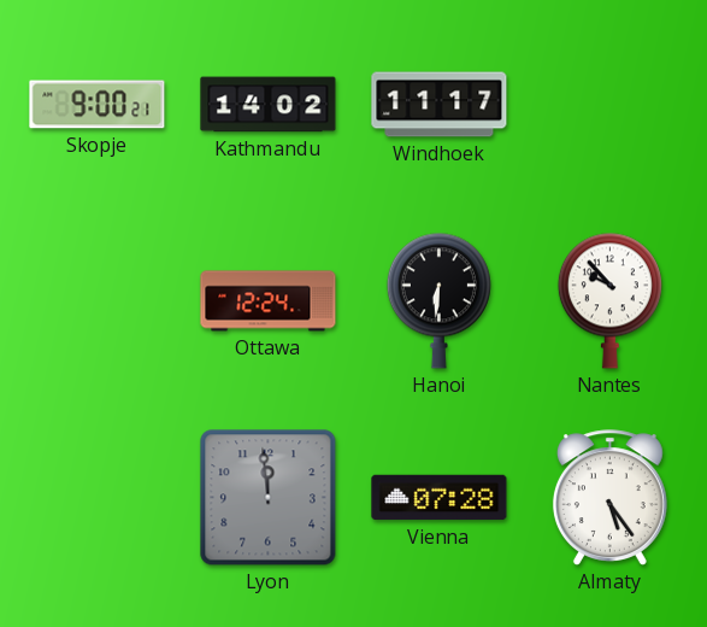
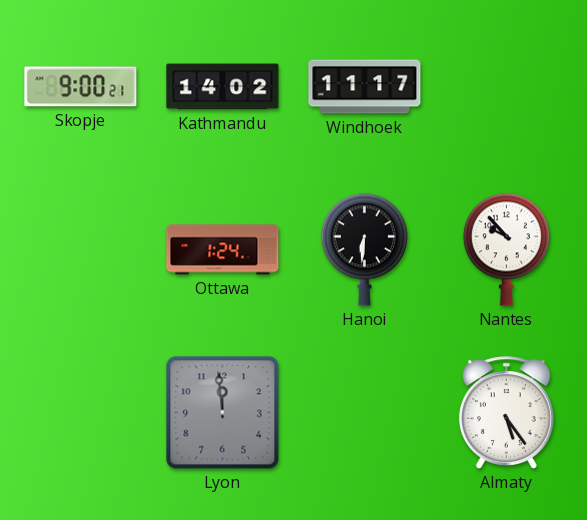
Ottawa: 12:24 -> 1:24
Vienna: 07:28 -> none
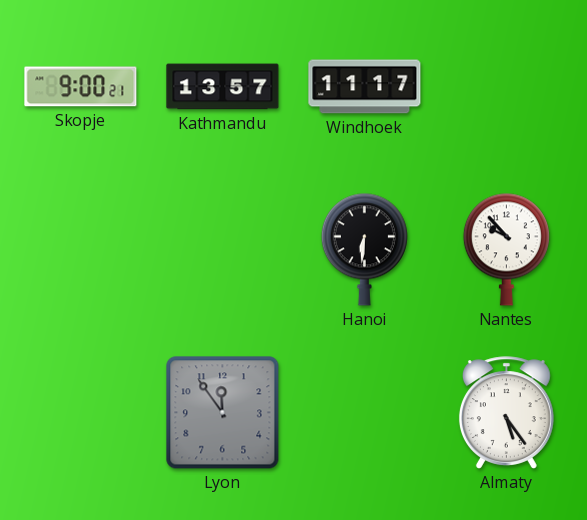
Kathmandu: 14:02 -> 13:57
Ottawa: 1:24 -> none
Lyon: 11:59 -> 11:54
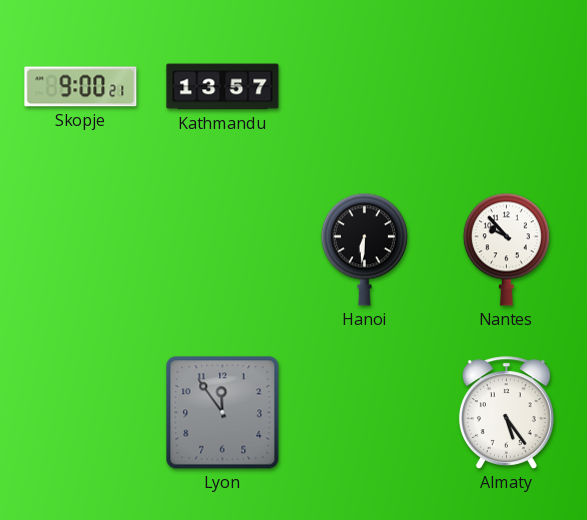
Windhoek: 11:17 -> none
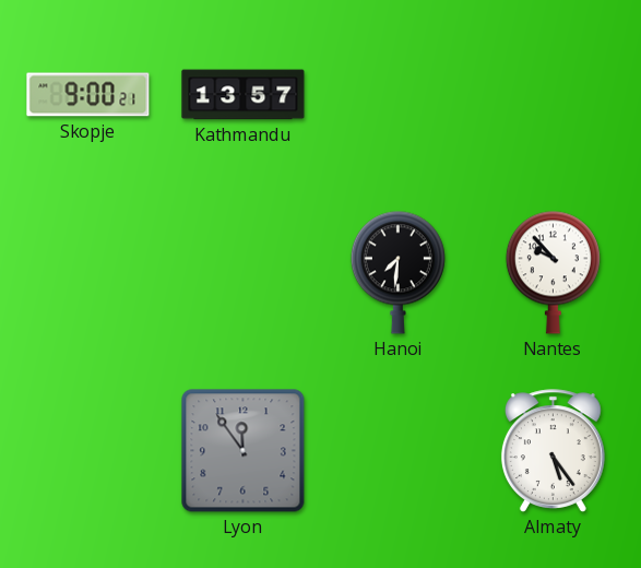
Hanoi: 6:31 -> 7:31
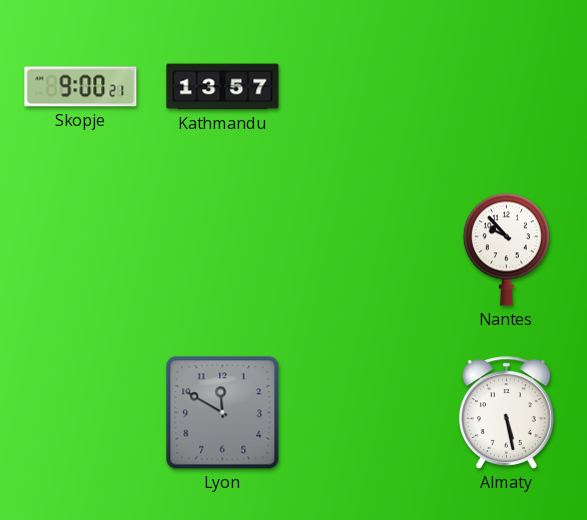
Hanoi: 7:31 -> none
Lyon: 11:54 -> 11:50
Almaty: 5:24 -> 5:28
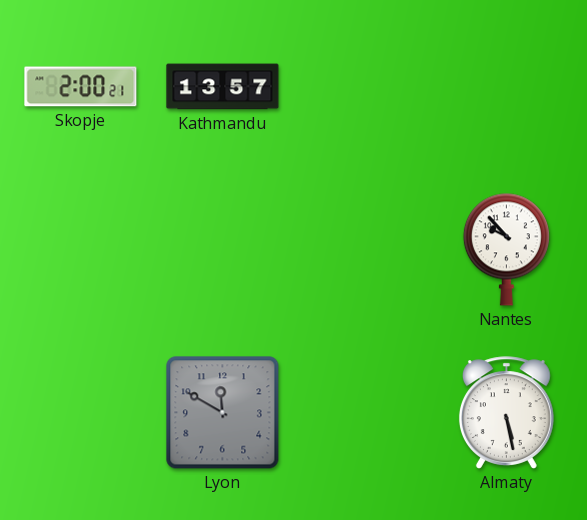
Skopje: 9:00 -> 2:00
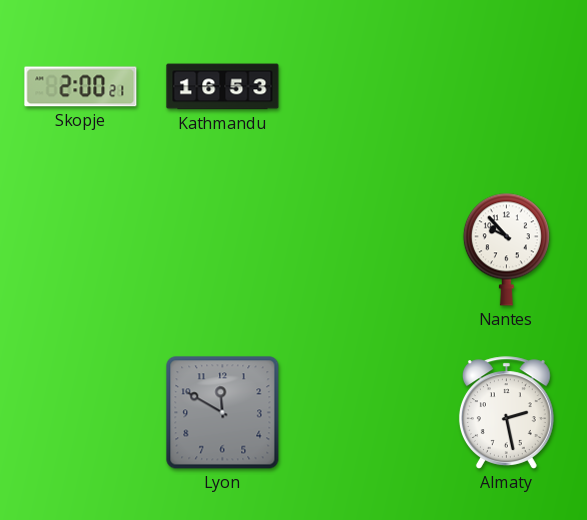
Kathmandu: 13:57 -> 16:53
Almaty: 5:28 -> 2:28
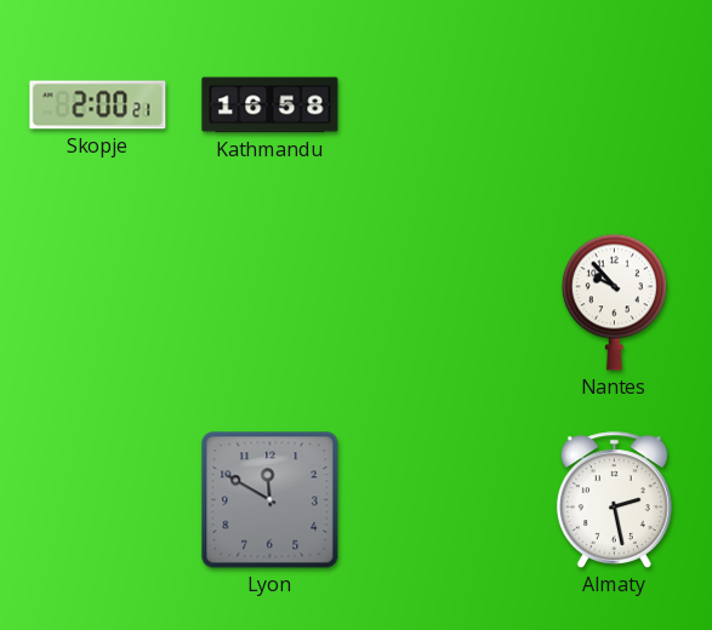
Kathmandu: 16:53 -> 16:58
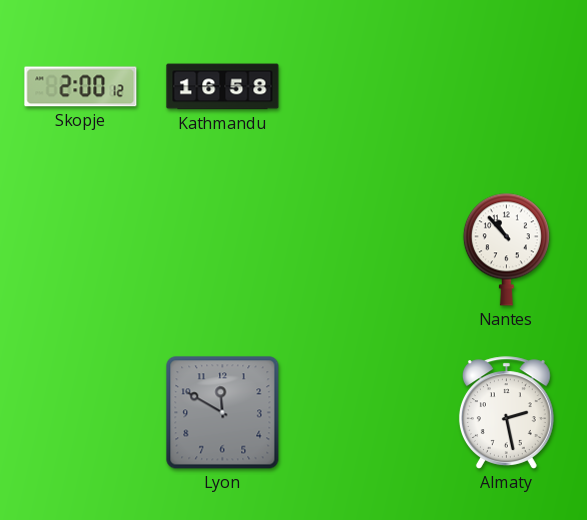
Skopje: 2:00:21 -> 2:00:12
Nantes: 9:53 -> 10:53
